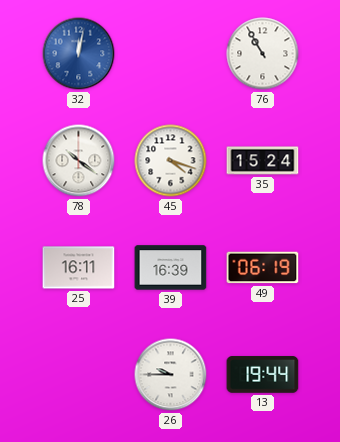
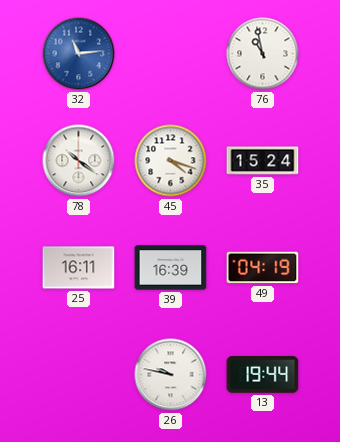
32: 12:02 -> 11:14
76: 10:55 -> 10:58
49: 06:19 -> 04:19
26: 9:45 -> 9:47
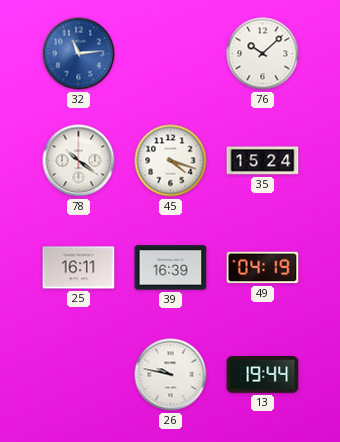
76: 10:58 -> 10:08
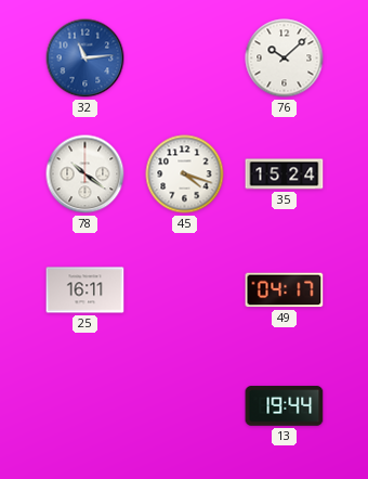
39: 16:39 -> none
49: 04:19 -> 04:17
26: 9:47 -> none
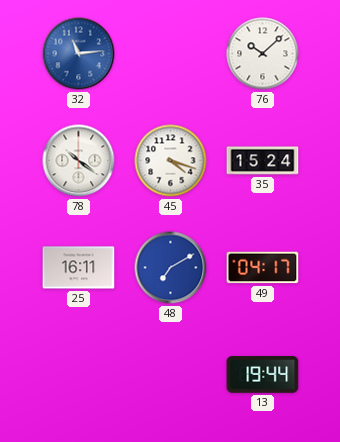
48: none -> 7:10
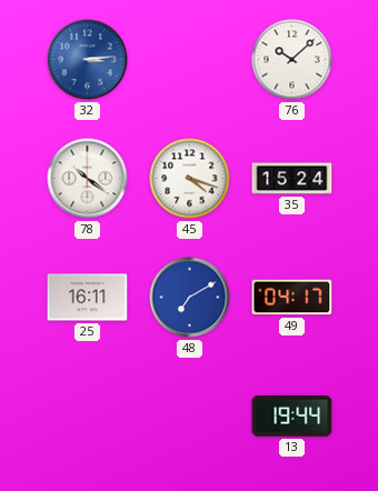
32: 11:14 -> 3:14
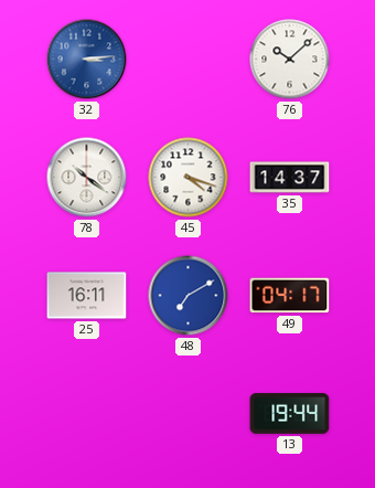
35: 15:24 -> 14:37
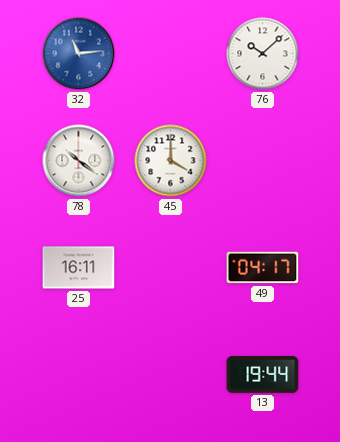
32: 3:14 -> 11:14
45: 4:18 -> 4:00
35: 14:37 -> none
48: 7:10 -> none
